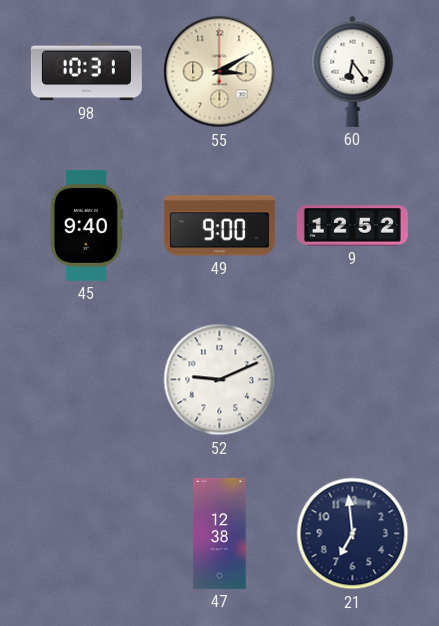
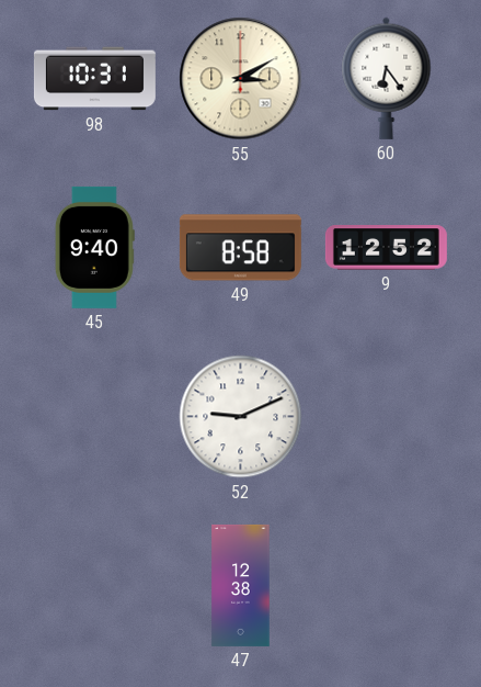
49: 9:00 -> 8:58
21: 6:59 -> none
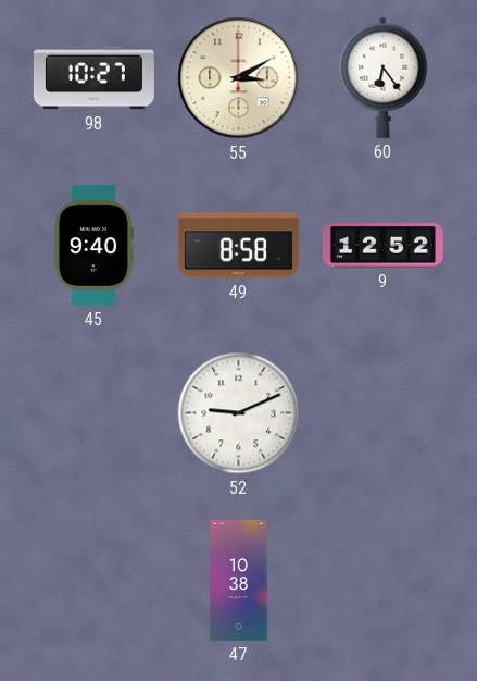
98: 10:31 -> 10:27
47: 12:38 -> 10:38
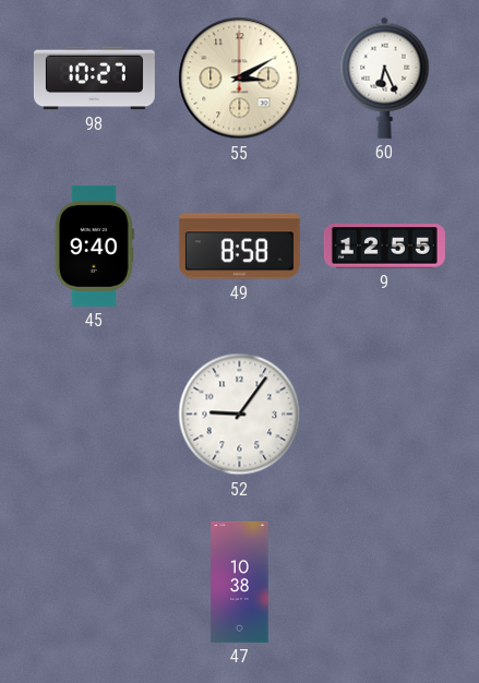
60: 6:24 -> 6:26
9: 12:52 -> 12:55
52: 9:11 -> 9:06
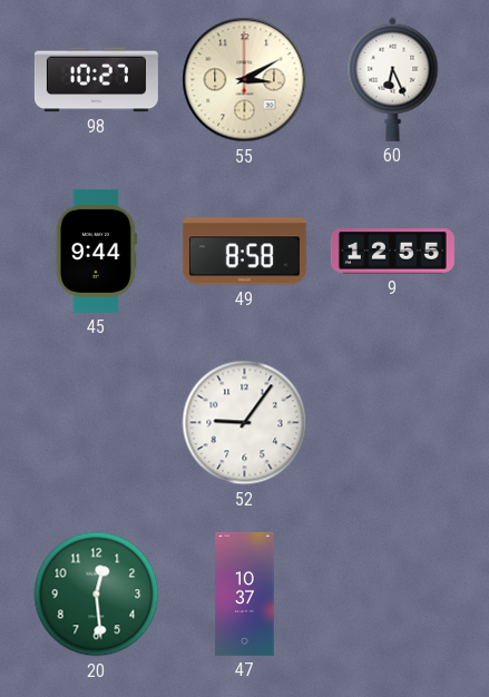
45: 9:40 -> 9:44
20: none -> 12:29
47: 10:38 -> 10:37
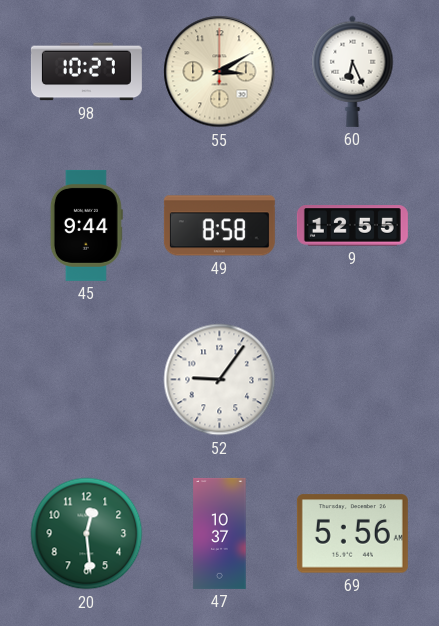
69: none -> 5:56
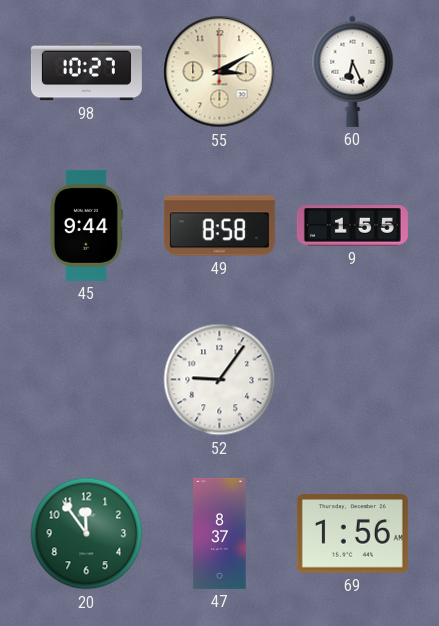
9: 12:55 -> 1:55
20: 12:29 -> 11:54
47: 10:37 -> 8:37
69: 5:56 -> 1:56
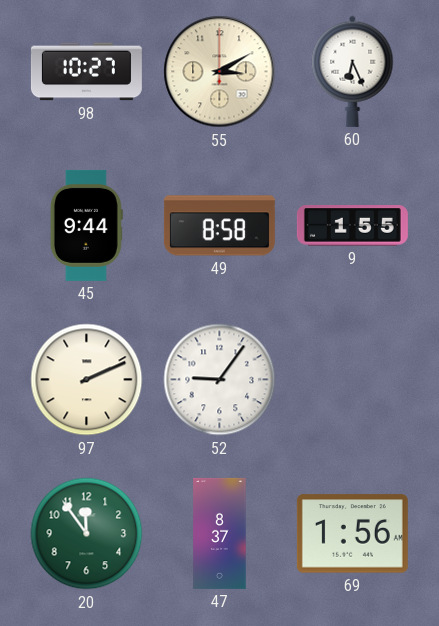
97: none -> 2:11
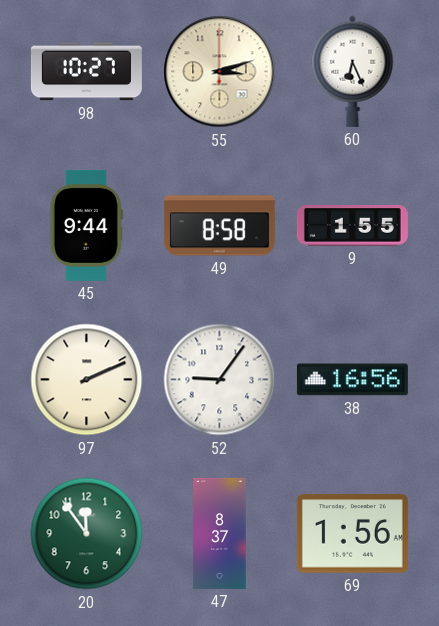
55: 3:10 -> 3:12
38: none -> 16:56
